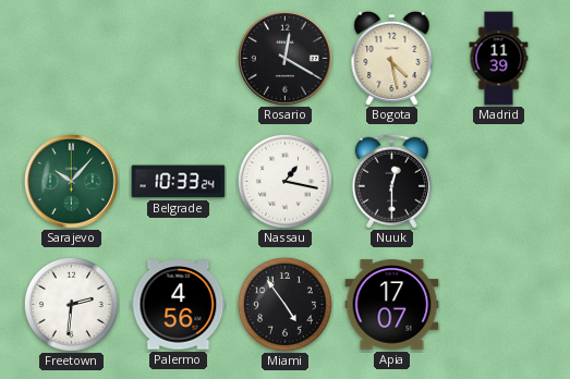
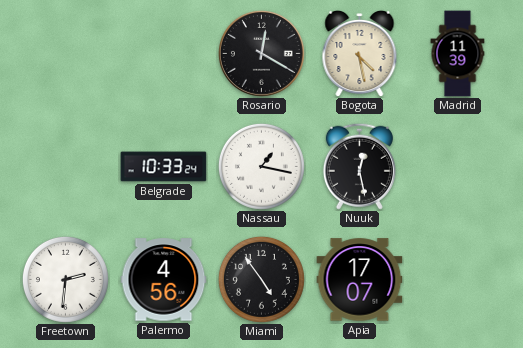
Sarajevo: 10:07 -> none
Nuuk: 12:30 -> 12:28
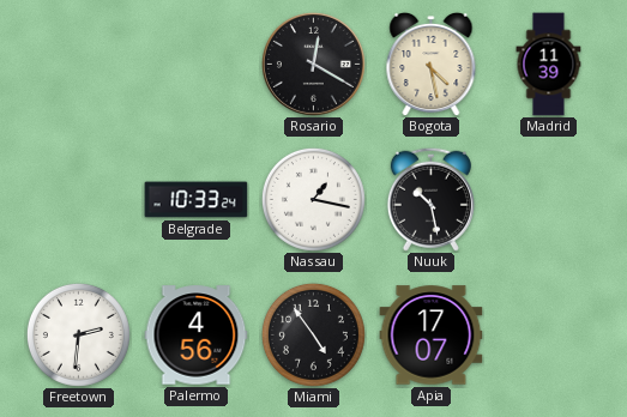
Nuuk: 12:28 -> 10:28
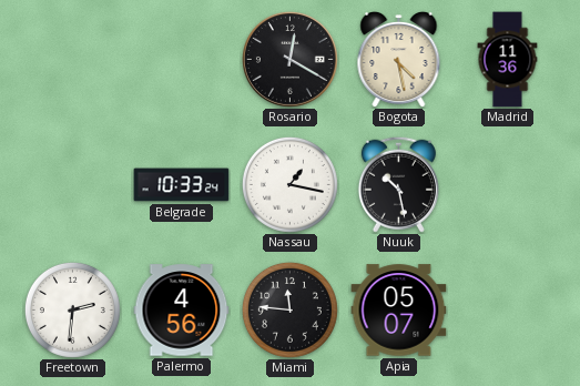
Madrid: 11:39 -> 11:36
Miami: 4:54 -> 11:46
Apia: 17:07 -> 05:07
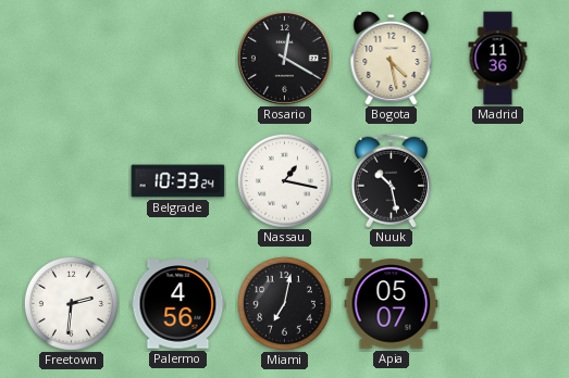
Miami: 11:46 -> 7:02
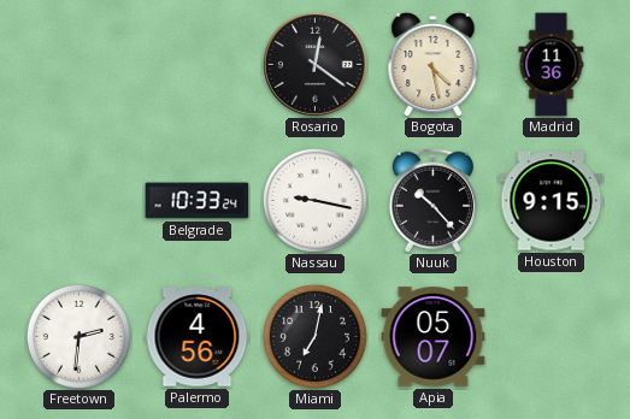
Rosario: 12:20 -> 12:21
Nassau: 1:17 -> 9:17
Nuuk: 10:28 -> 10:23
Houston: none -> 9:15
